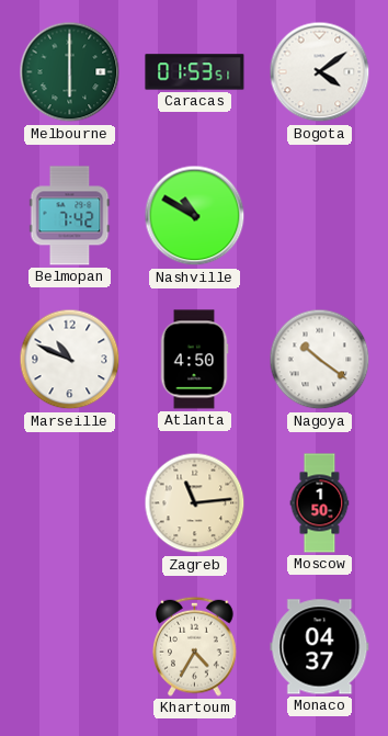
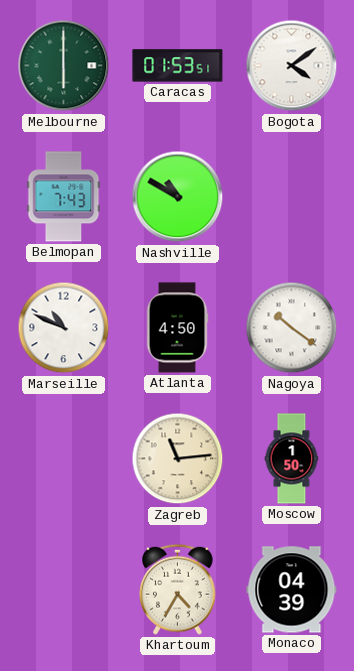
Belmopan: 7:42 -> 7:43
Monaco: 04:37 -> 04:39
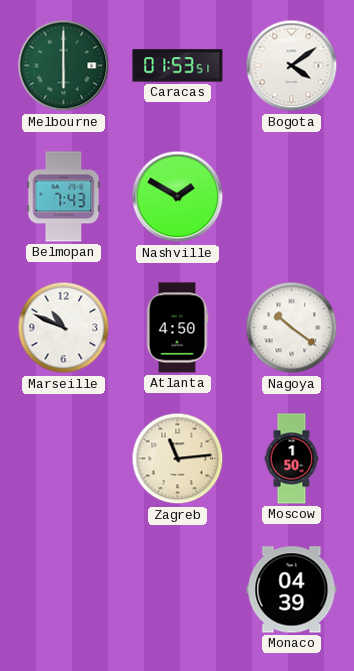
Nashville: 10:50 -> 1:50
Khartoum: 4:35 -> none
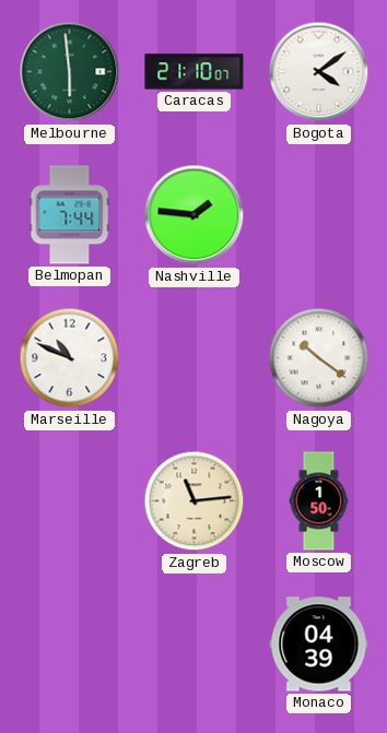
Melbourne: 6:00 -> 5:59
Caracas: 01:53 -> 21:10
Belmopan: 7:43 -> 7:44
Nashville: 1:50 -> 1:46
Atlanta: 4:50 -> none
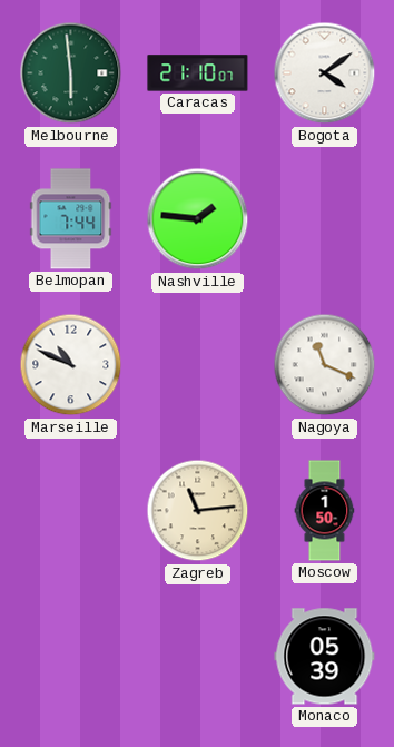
Nagoya: 10:21 -> 11:19
Monaco: 04:39 -> 05:39
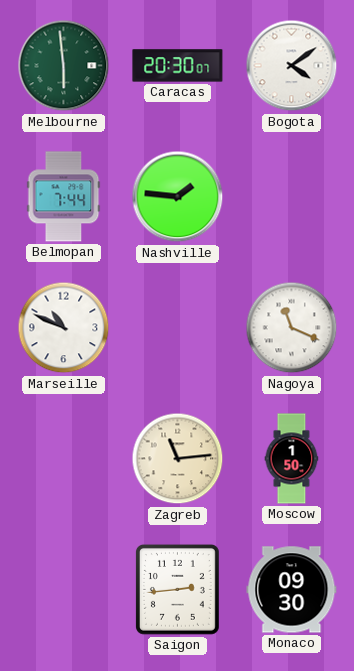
Caracas: 21:10 -> 20:30
Saigon: none -> 2:44
Monaco: 05:39 -> 09:30
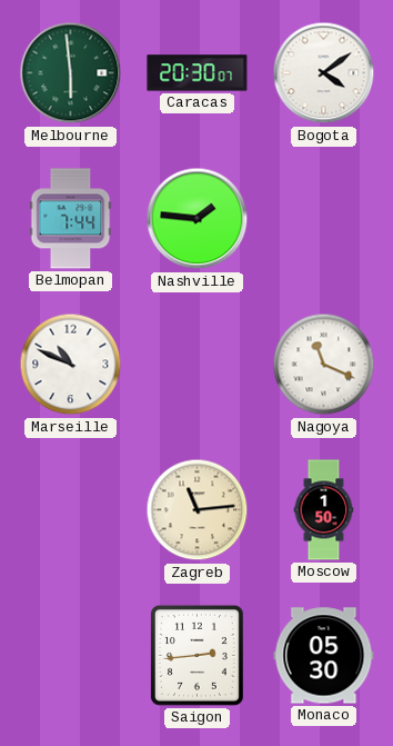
Monaco: 09:30 -> 05:30
